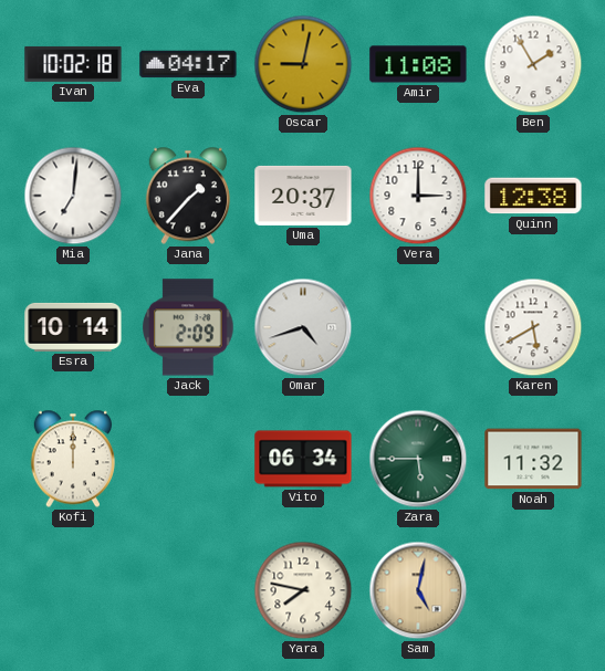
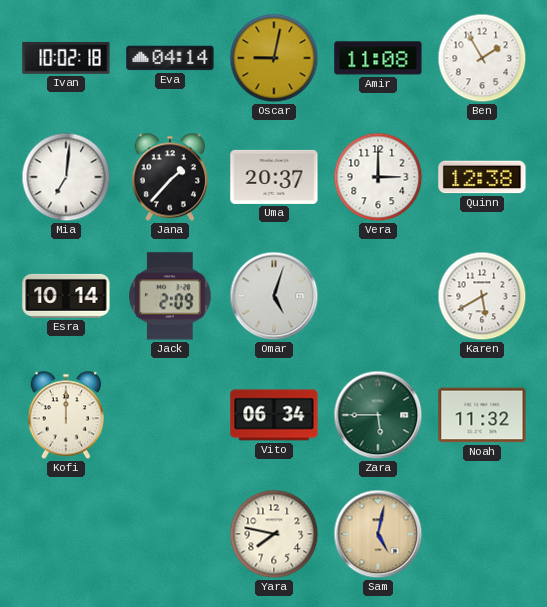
Eva: 04:17 -> 04:14
Omar: 4:42 -> 5:03
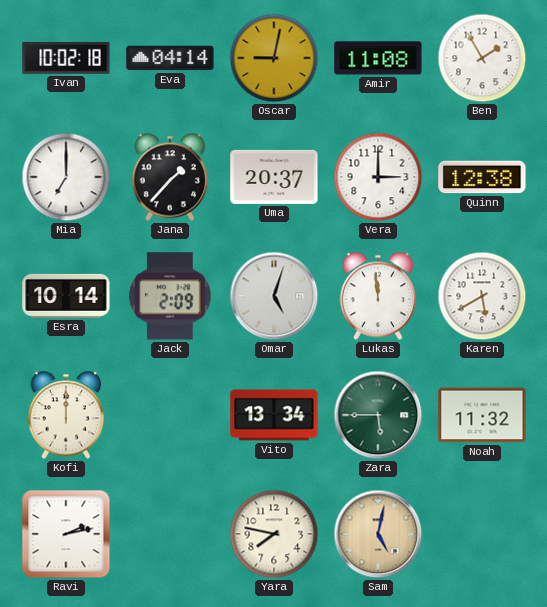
Mia: 7:01 -> 7:00
Lukas: none -> 11:59
Vito: 06:34 -> 13:34
Ravi: none -> 2:13
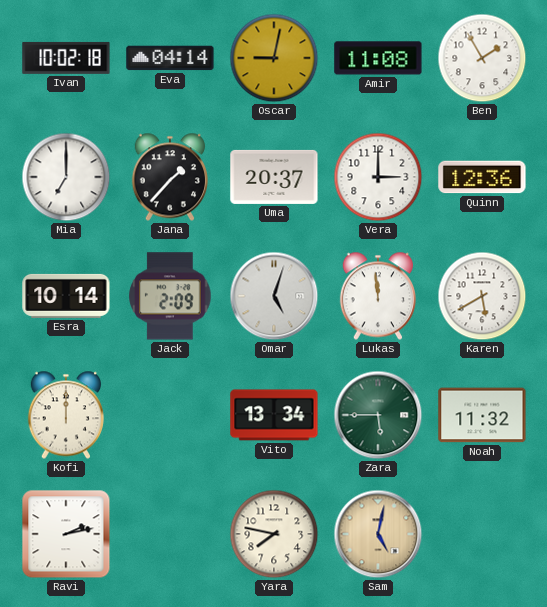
Quinn: 12:38 -> 12:36
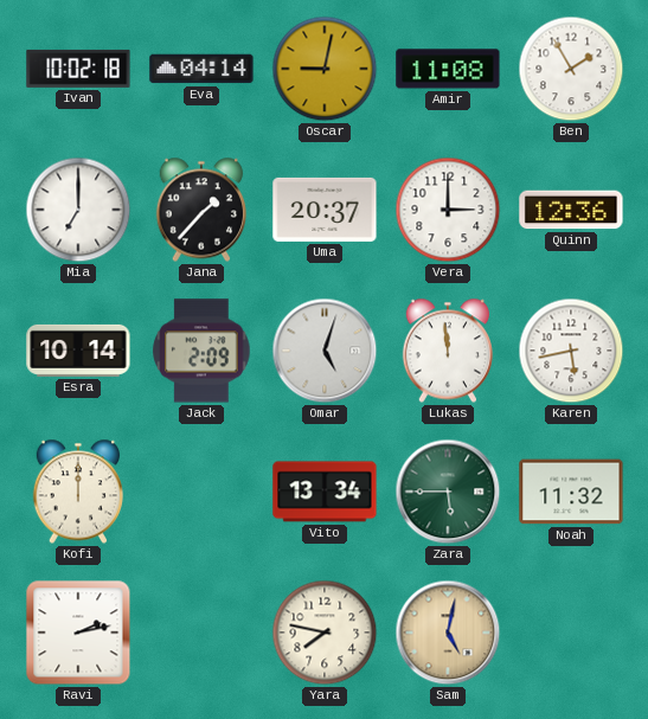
Karen: 5:40 -> 5:43
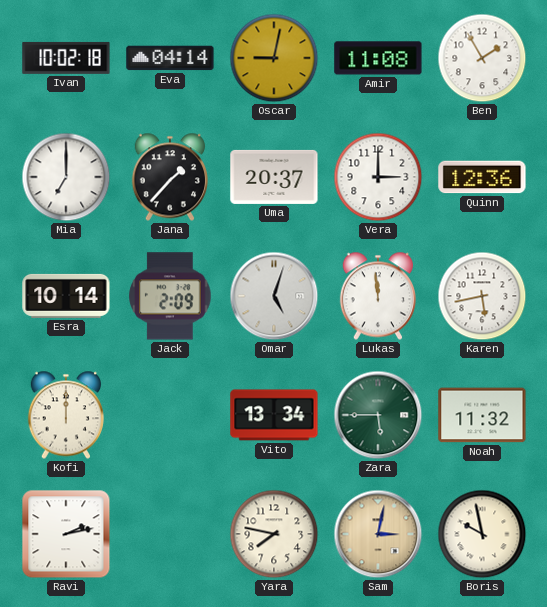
Sam: 5:02 -> 3:02
Boris: none -> 9:58
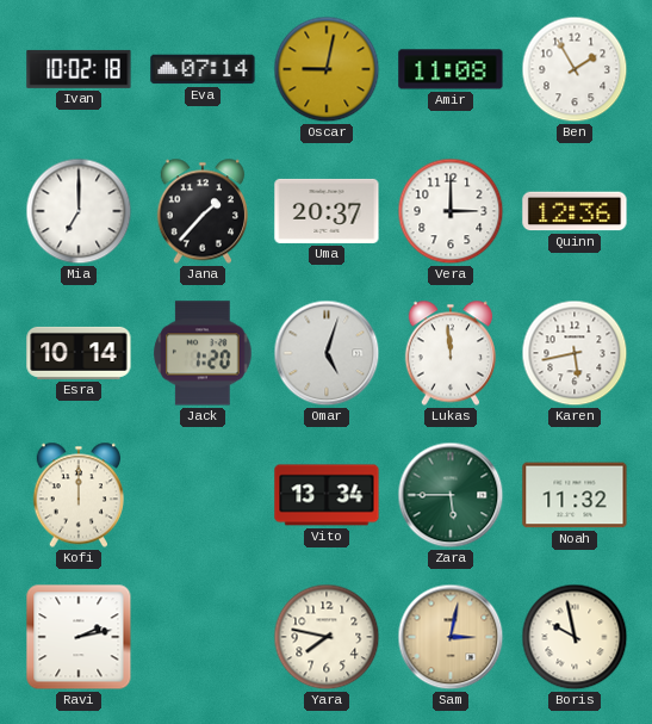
Eva: 04:14 -> 07:14
Jack: 2:09 -> 1:20
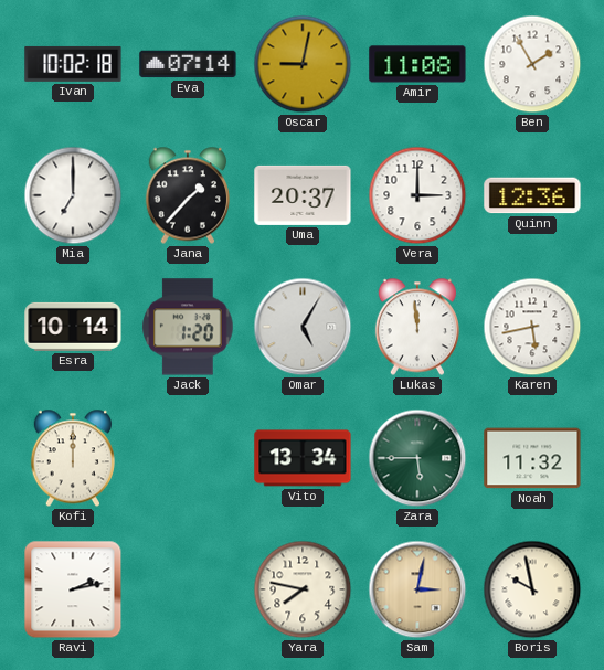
Omar: 5:03 -> 5:05
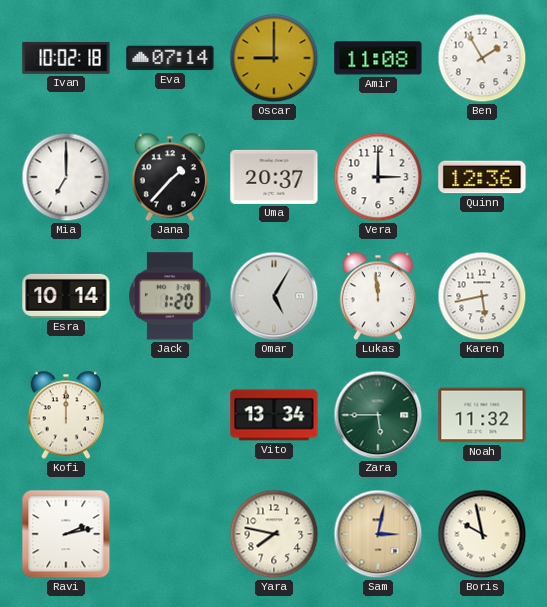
Oscar: 9:02 -> 9:00
